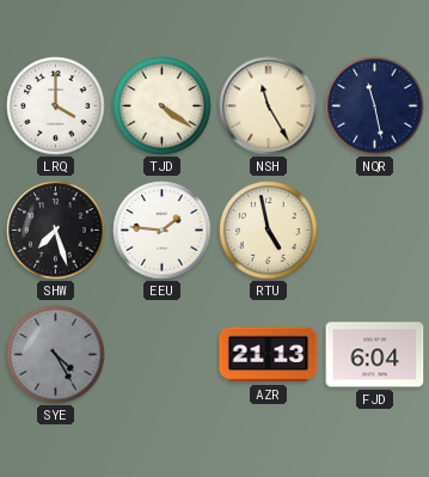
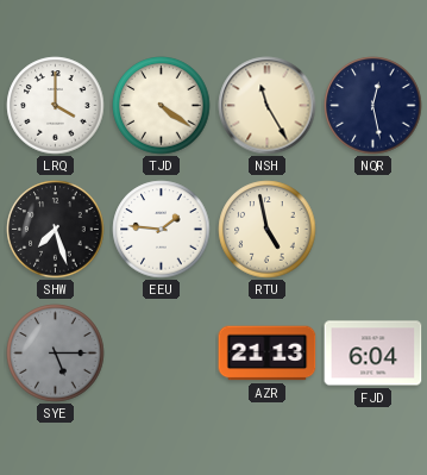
NQR: 11:28 -> 12:28
SYE: 4:25 -> 5:15
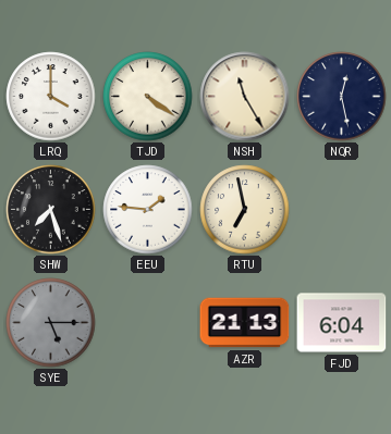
RTU: 4:58 -> 6:58
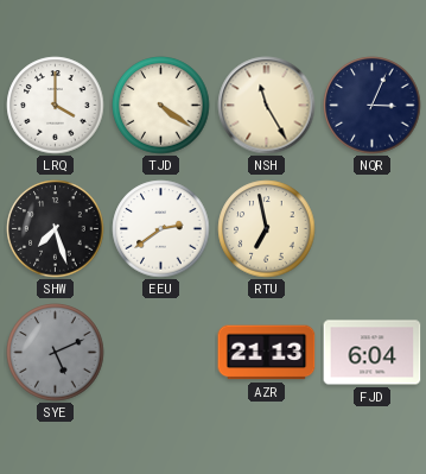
NQR: 12:28 -> 3:04
EEU: 1:46 -> 2:39
SYE: 5:15 -> 5:11
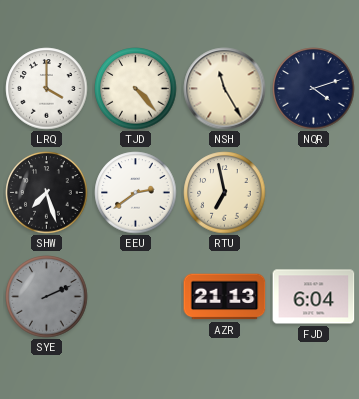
TJD: 4:21 -> 4:23
NQR: 3:04 -> 4:12
SYE: 5:11 -> 2:11
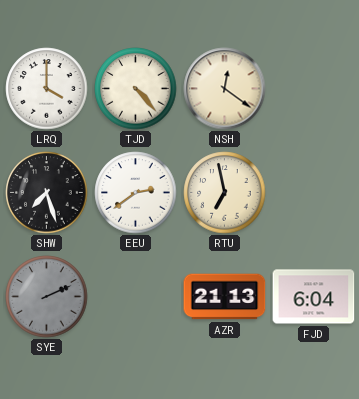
NSH: 11:25 -> 12:21
NQR: 4:12 -> none
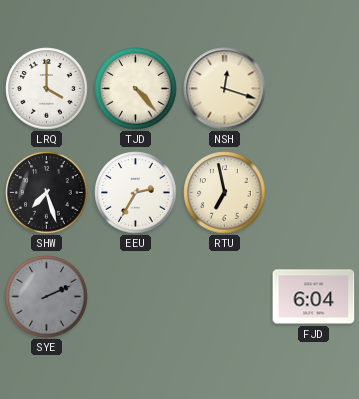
NSH: 12:21 -> 12:18
EEU: 2:39 -> 2:35
AZR: 21:13 -> none
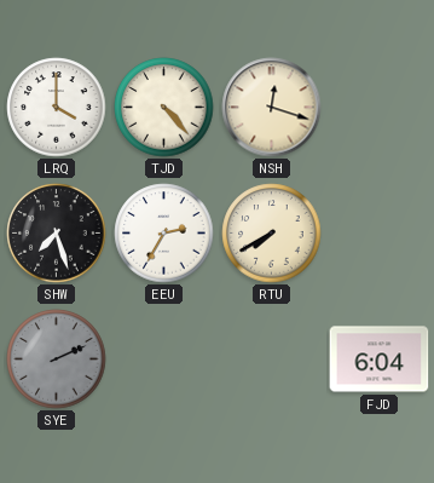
RTU: 6:58 -> 7:40
